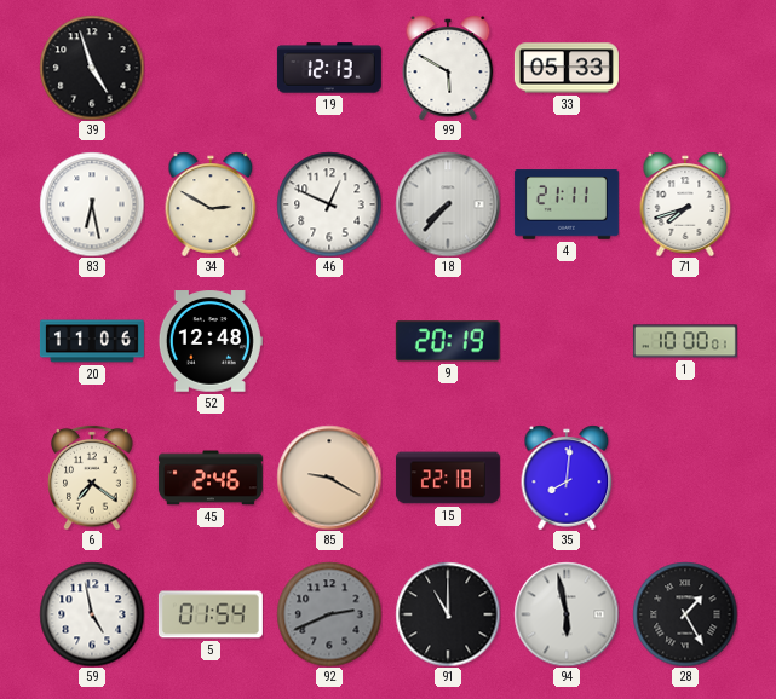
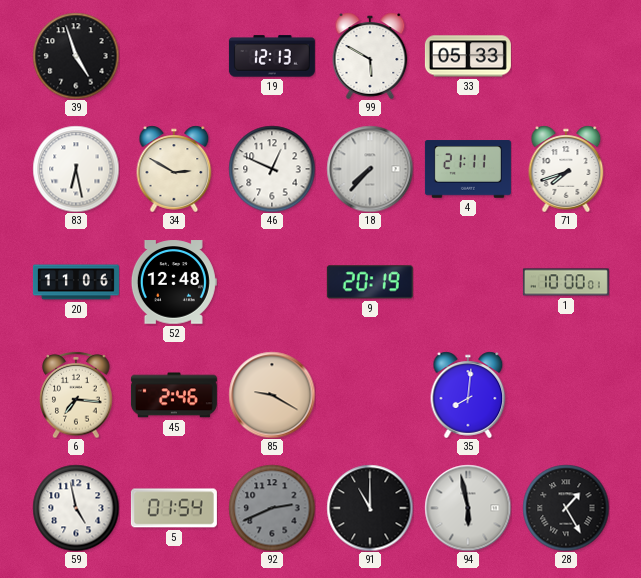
6: 7:21 -> 7:16
15: 22:18 -> none
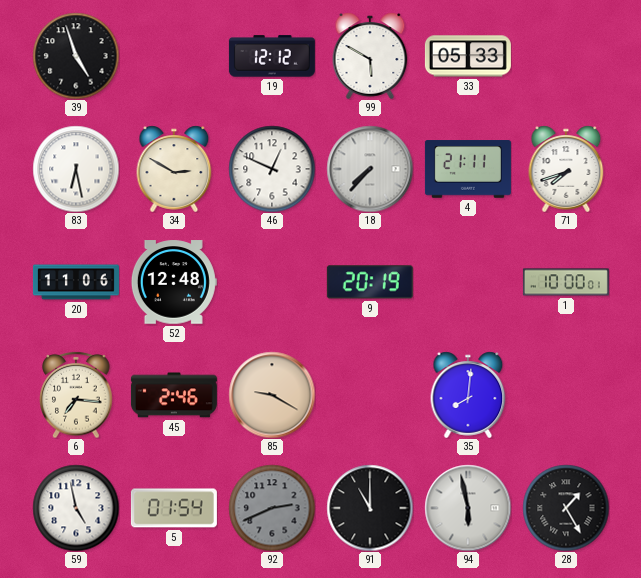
19: 12:13 -> 12:12
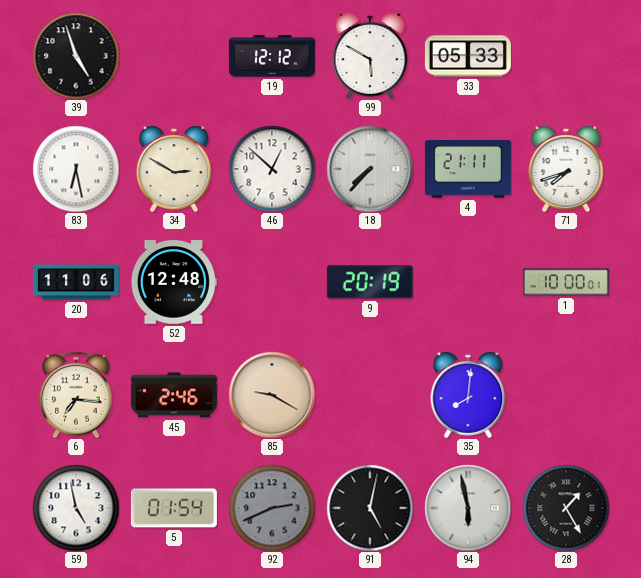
46: 12:49 -> 12:52
91: 11:00 -> 5:02
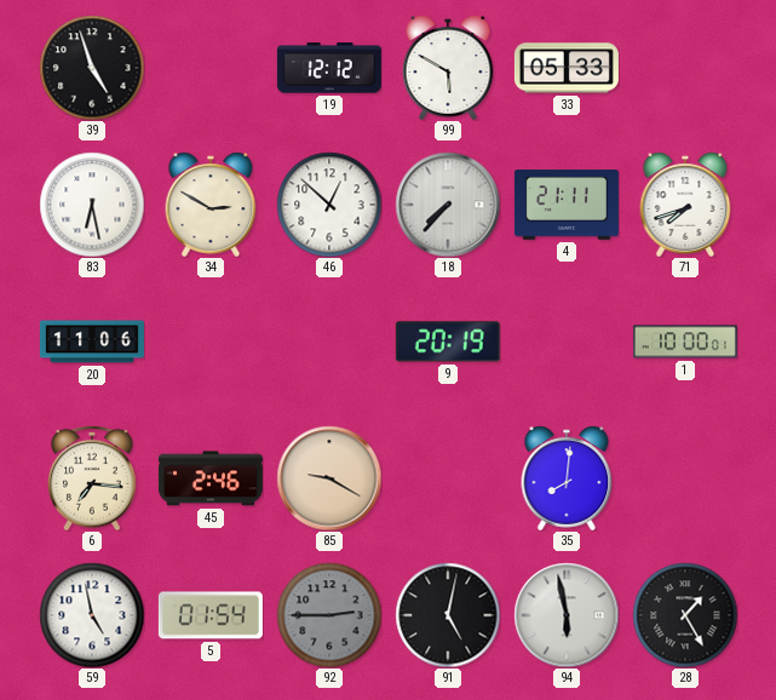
52: 12:48 -> none
92: 2:41 -> 2:45
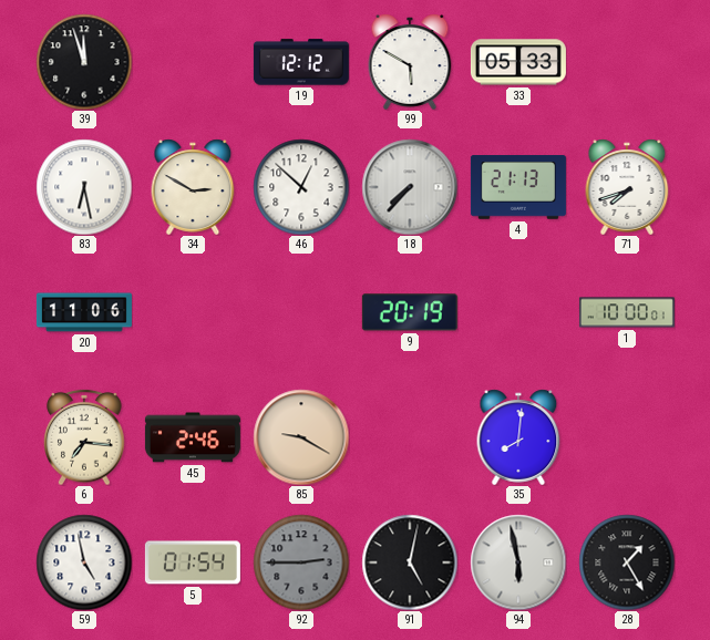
39: 4:57 -> 11:57
4: 21:11 -> 21:13
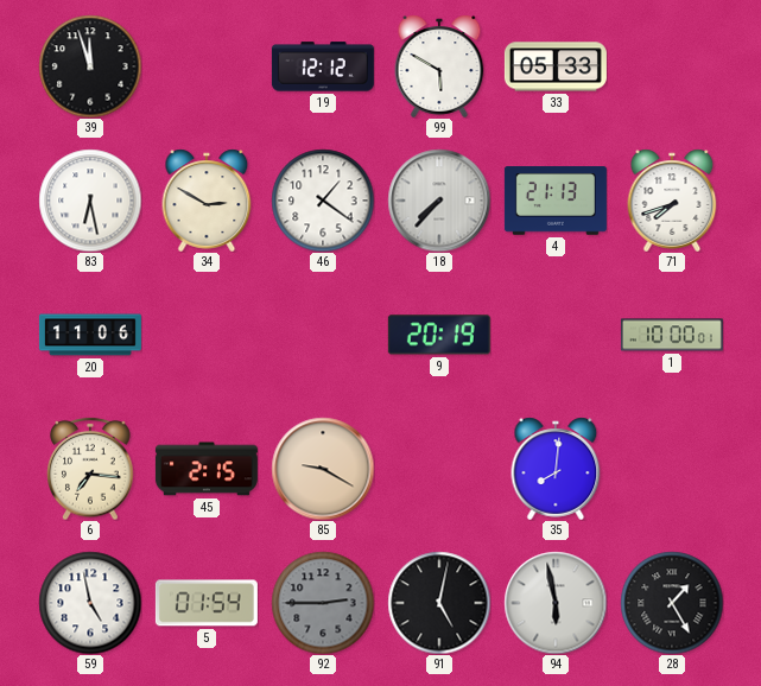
46: 12:52 -> 1:21
45: 2:46 -> 2:15
